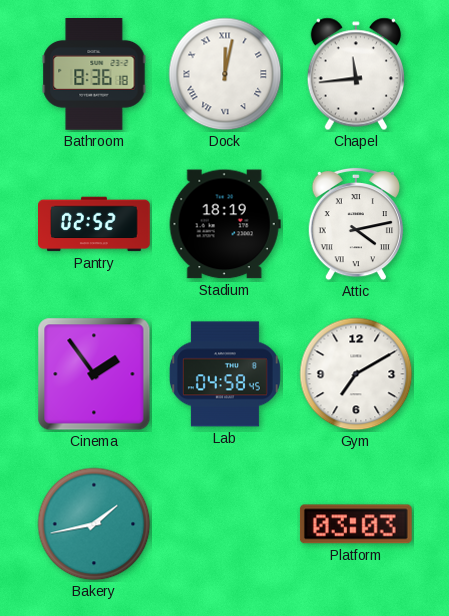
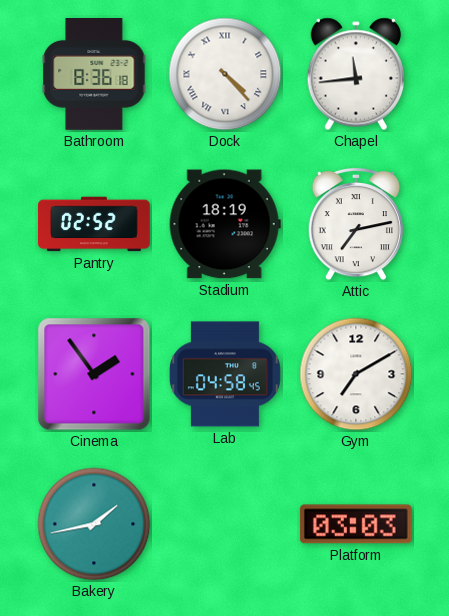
Dock: 12:02 -> 4:23
Attic: 4:13 -> 7:13
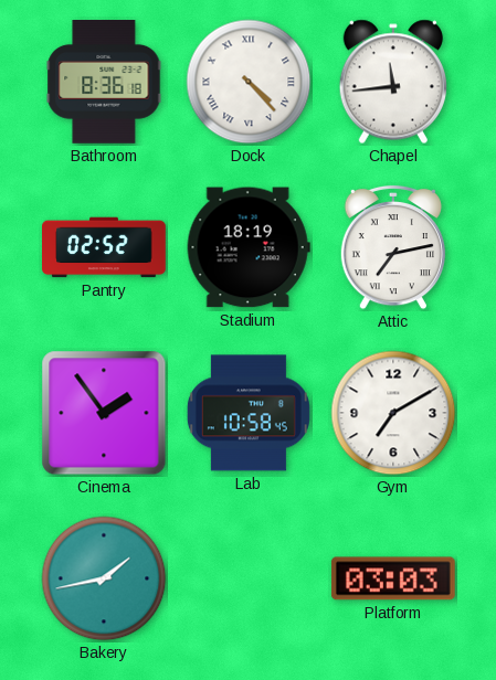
Lab: 04:58 -> 10:58
